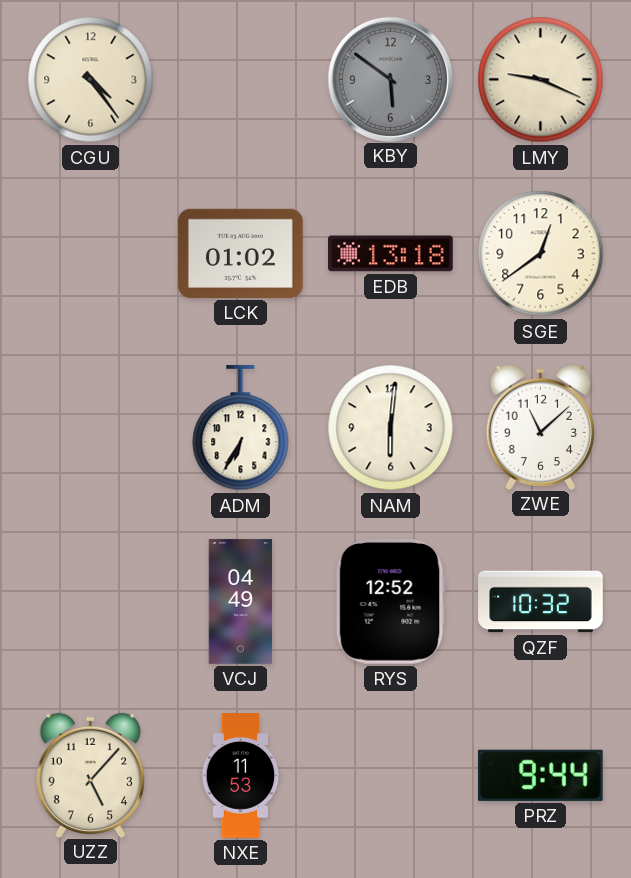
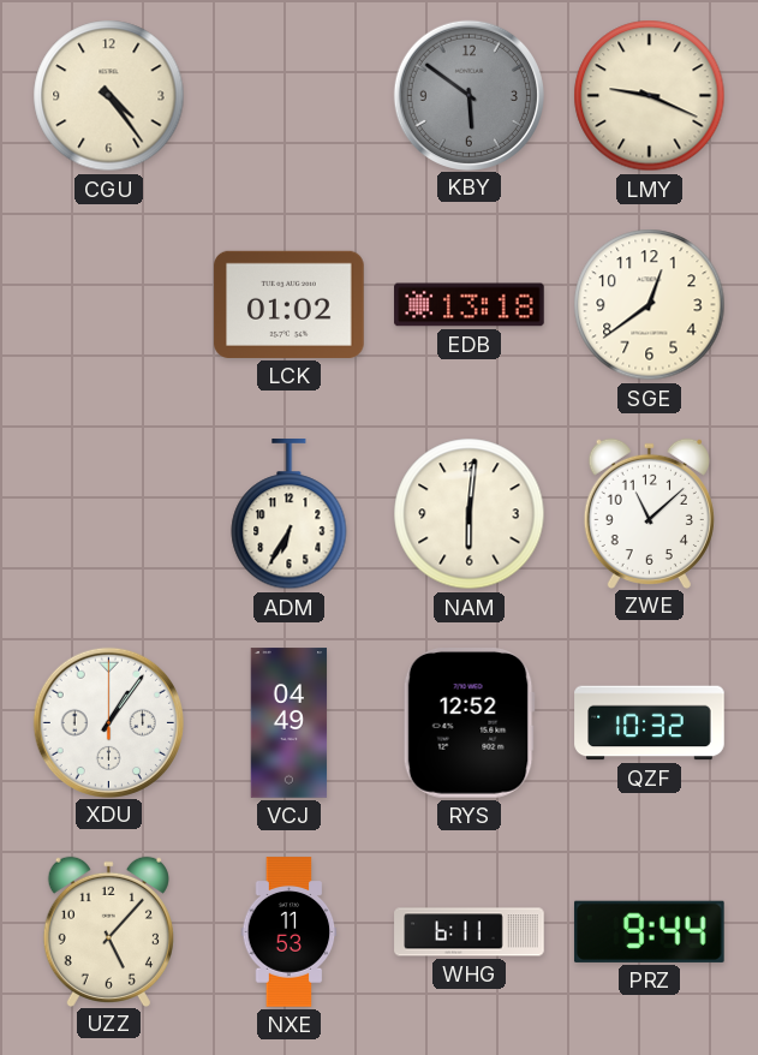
XDU: none -> 1:06
WHG: none -> 6:11
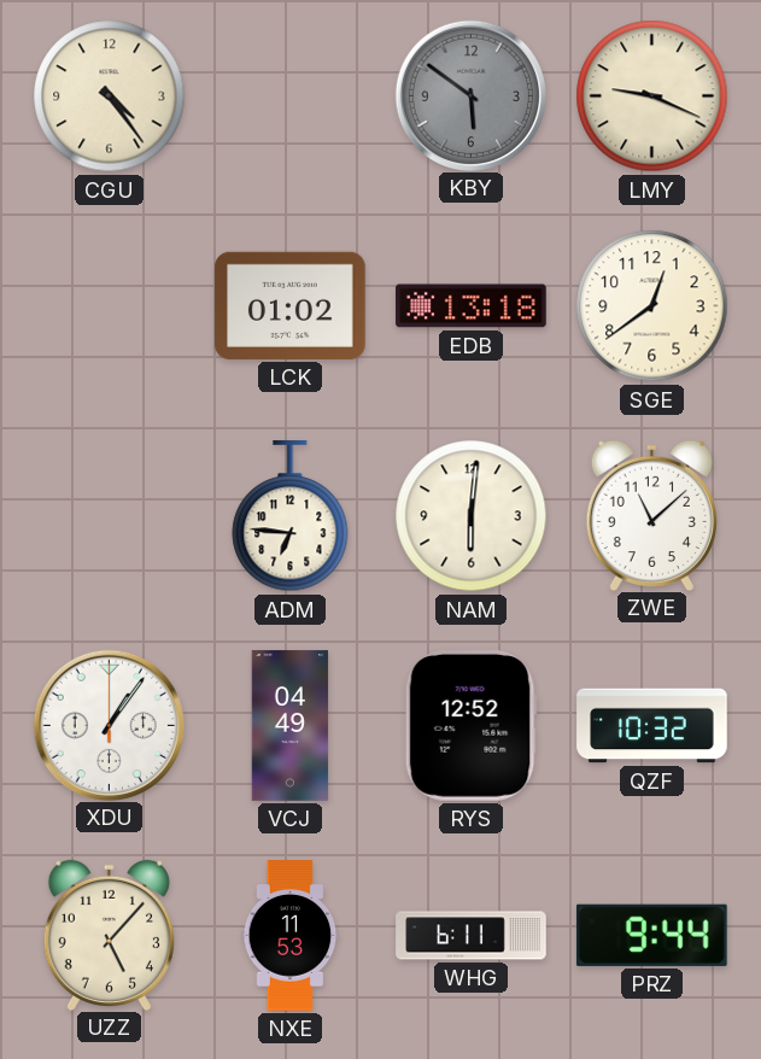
ADM: 6:35 -> 6:46
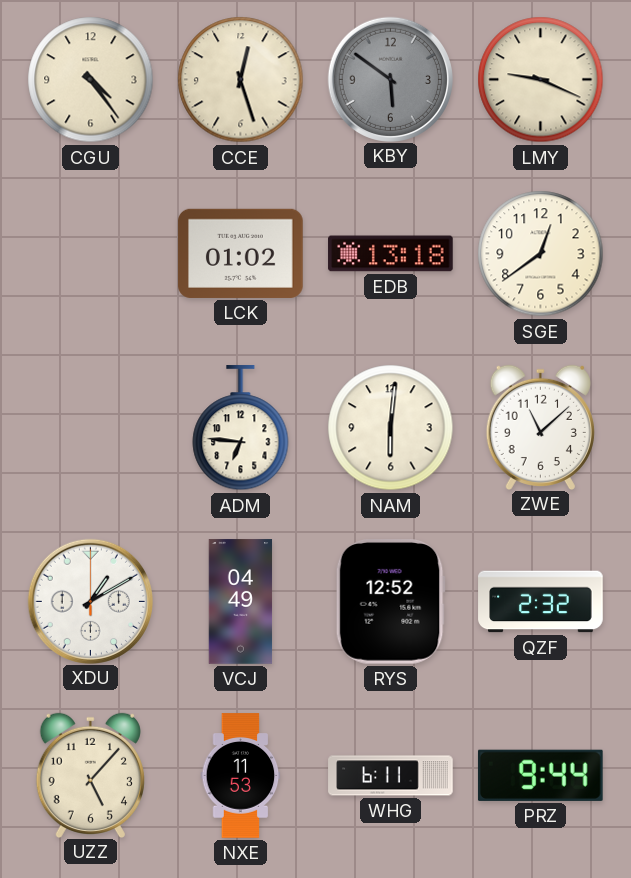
CCE: none -> 12:27
XDU: 1:06 -> 1:10
QZF: 10:32 -> 2:32
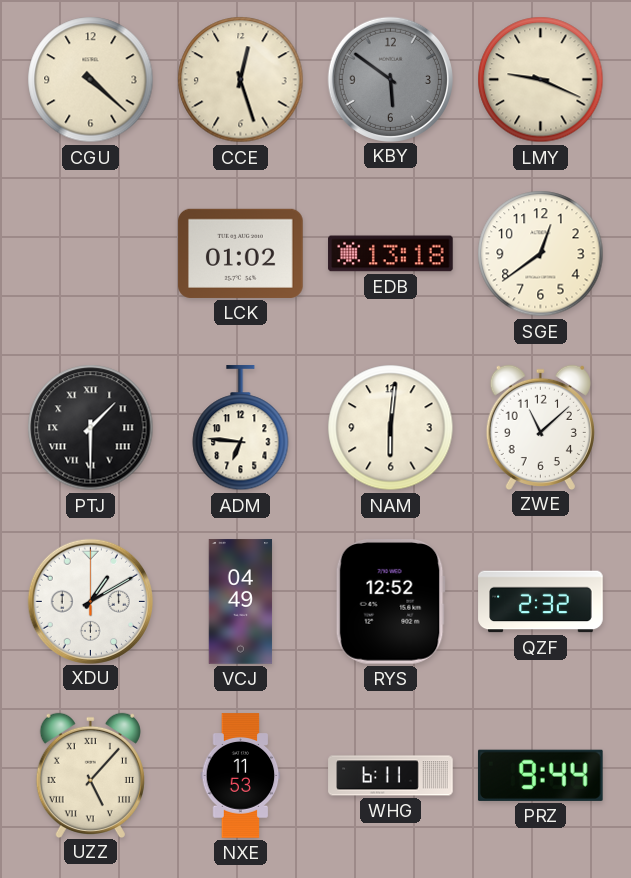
CGU: 4:24 -> 4:22
PTJ: none -> 1:30
UZZ numerals: Arabic -> Roman
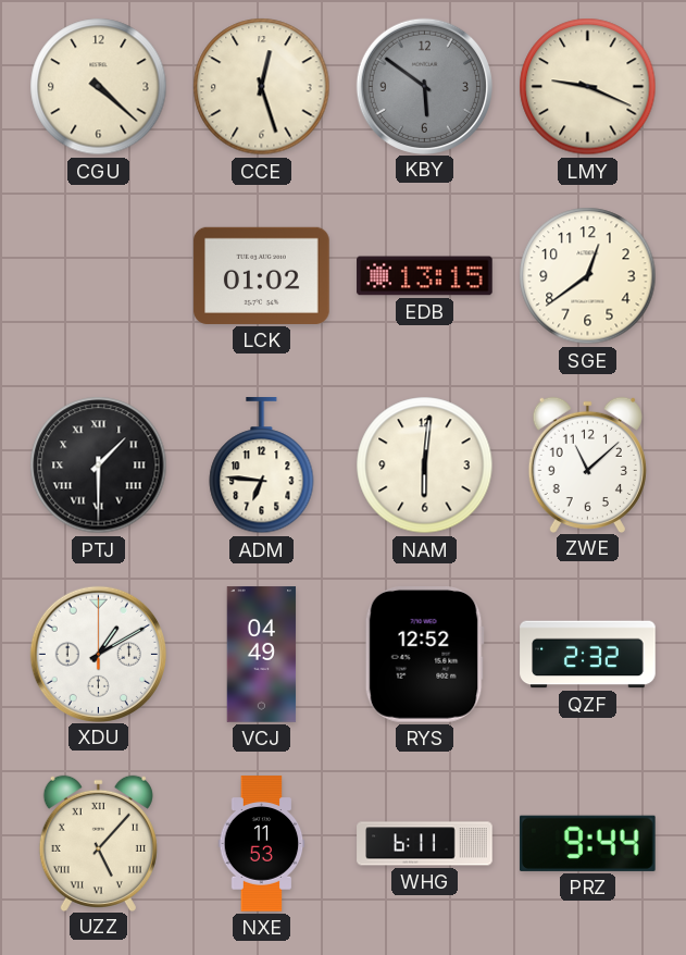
EDB: 13:18 -> 13:15
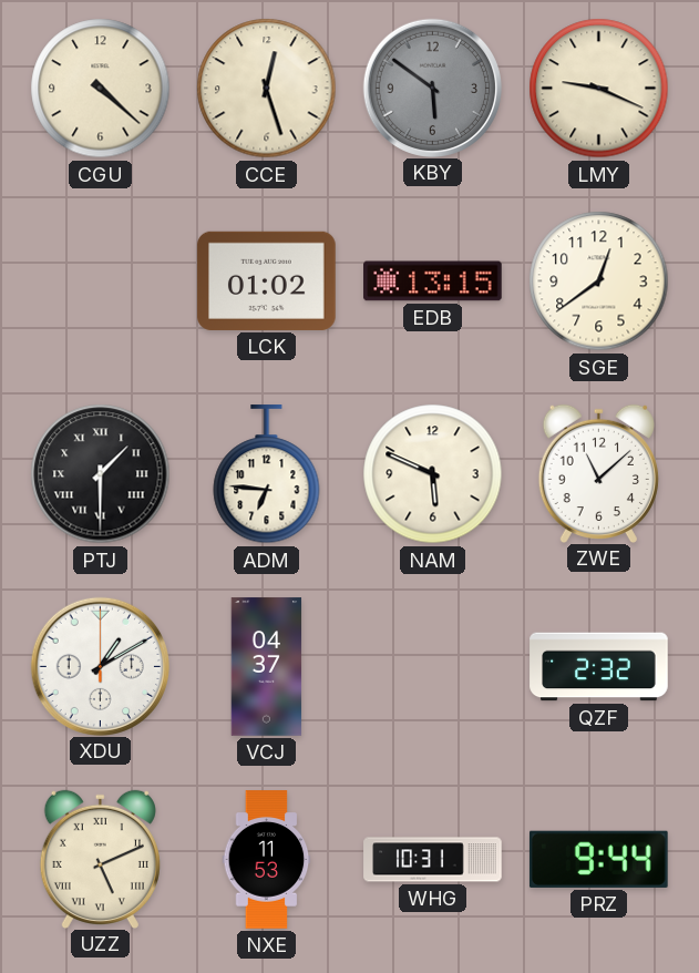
NAM: 6:01 -> 5:49
VCJ: 04:49 -> 04:37
RYS: 12:52 -> none
UZZ: 5:07 -> 5:11
WHG: 6:11 -> 10:31
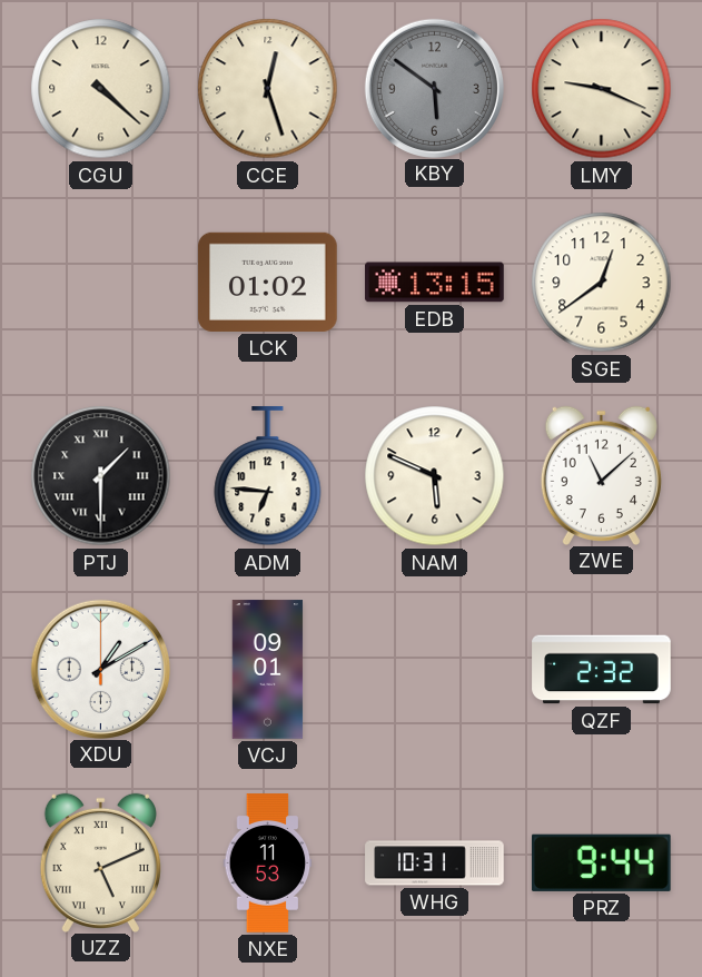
VCJ: 04:37 -> 09:01
